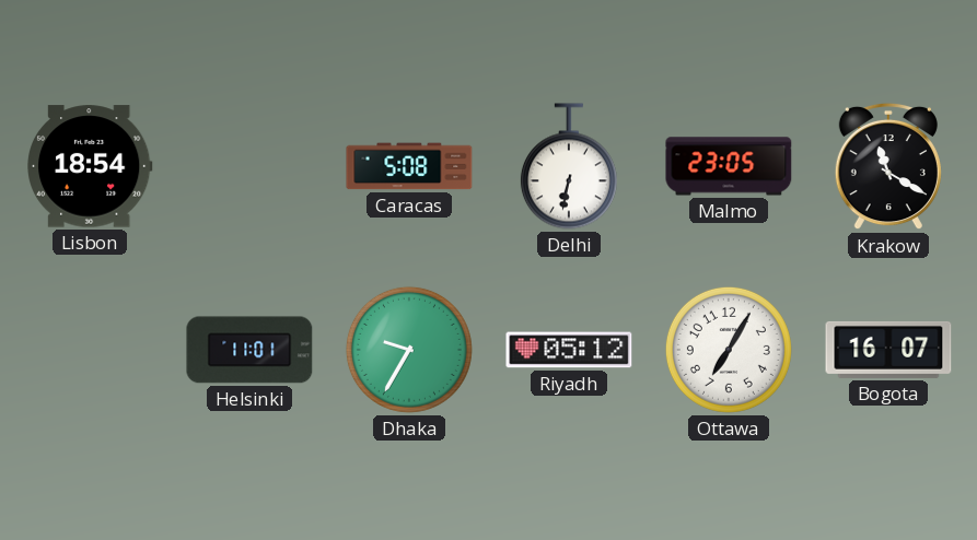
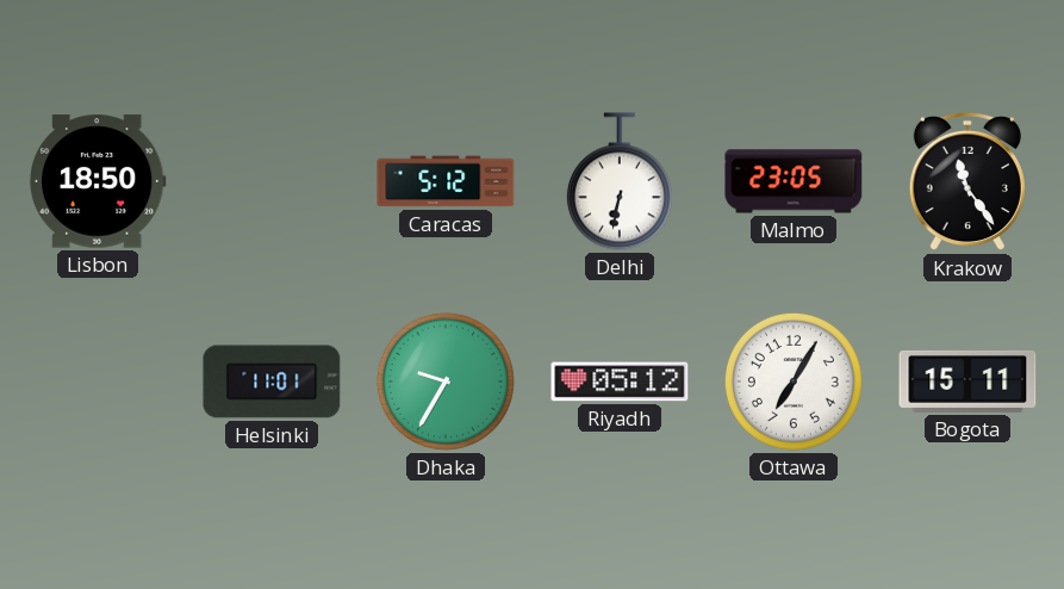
Lisbon: 18:54 -> 18:50
Caracas: 5:08 -> 5:12
Krakow: 11:20 -> 11:24
Bogota: 16:07 -> 15:11
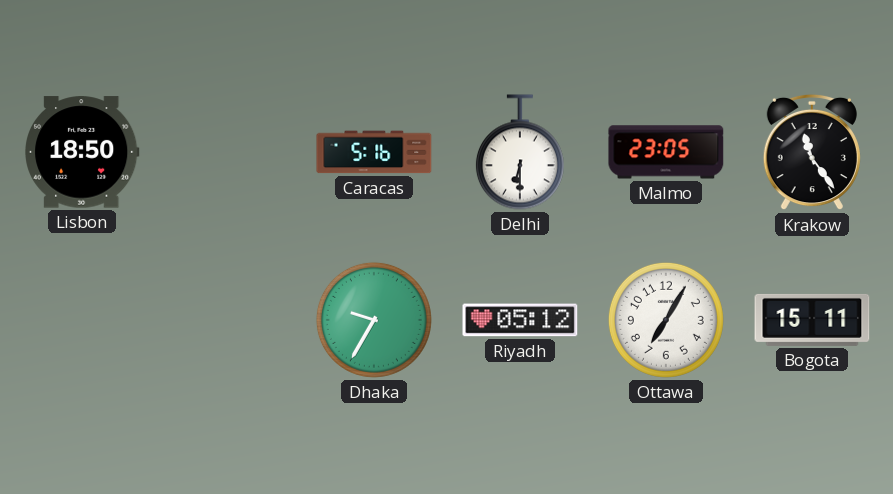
Caracas: 5:12 -> 5:16
Delhi: 6:32 -> 6:30
Helsinki: 11:01 -> none
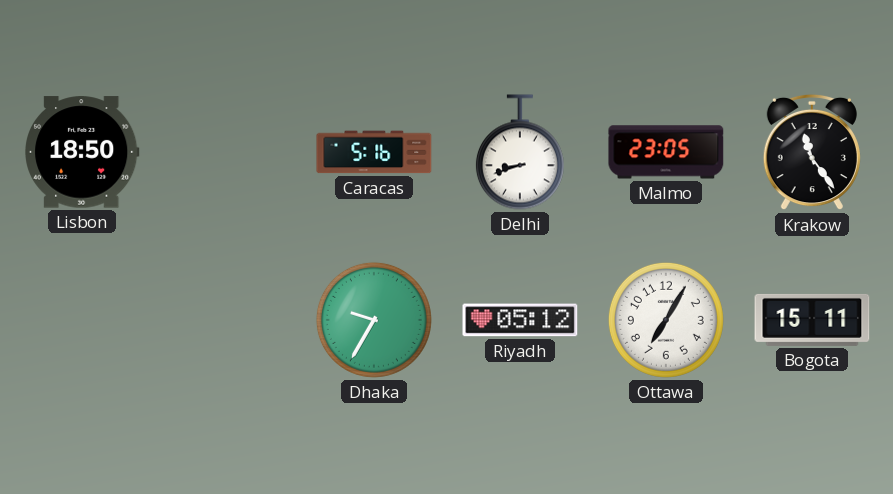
Delhi: 6:30 -> 8:42
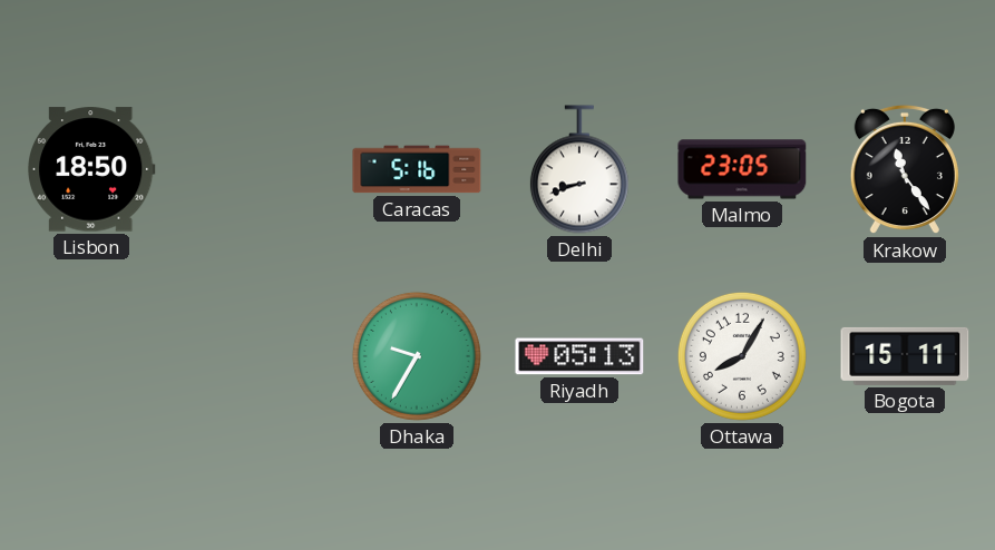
Riyadh: 05:12 -> 05:13
Ottawa: 7:05 -> 8:05
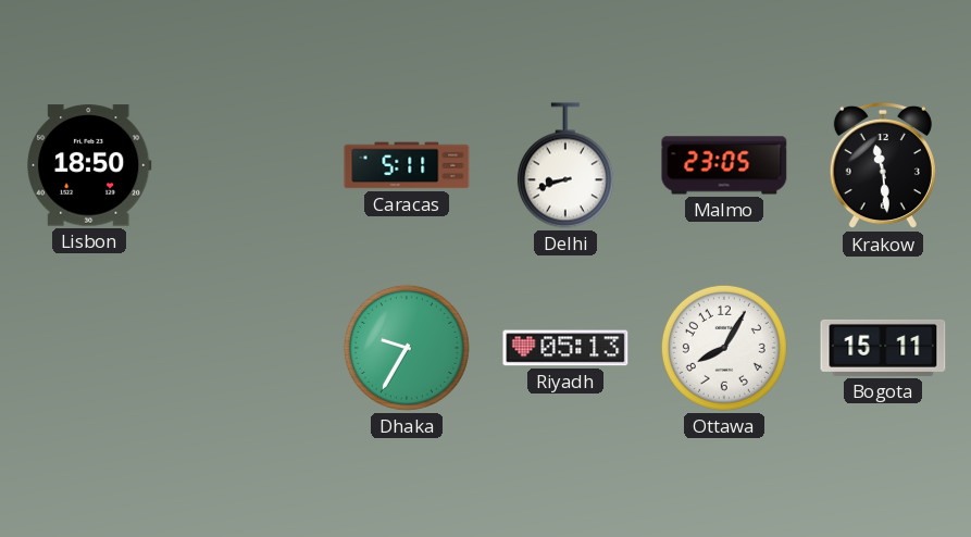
Caracas: 5:16 -> 5:11
Krakow: 11:24 -> 11:29
